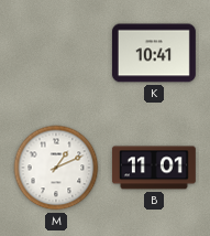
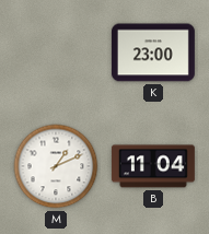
K: 10:41 -> 23:00
B: 11:01 -> 11:04
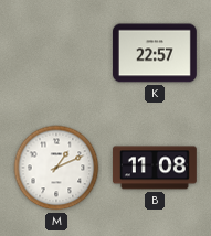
K: 23:00 -> 22:57
B: 11:04 -> 11:08
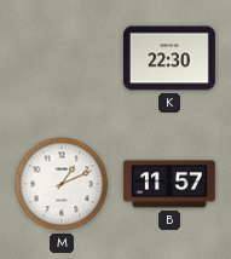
K: 22:57 -> 22:30
B: 11:08 -> 11:57
